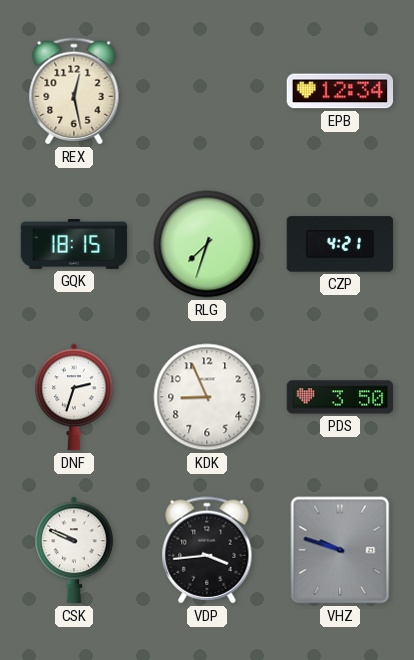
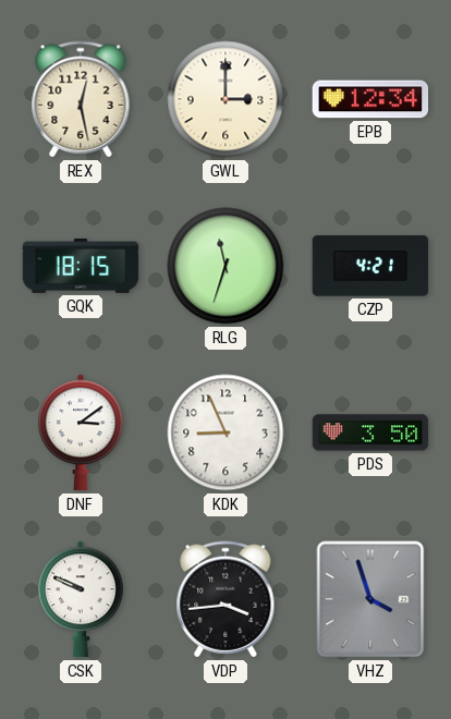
GWL: none -> 3:00
RLG: 7:33 -> 11:33
DNF: 2:33 -> 3:09
VHZ: 9:48 -> 3:57
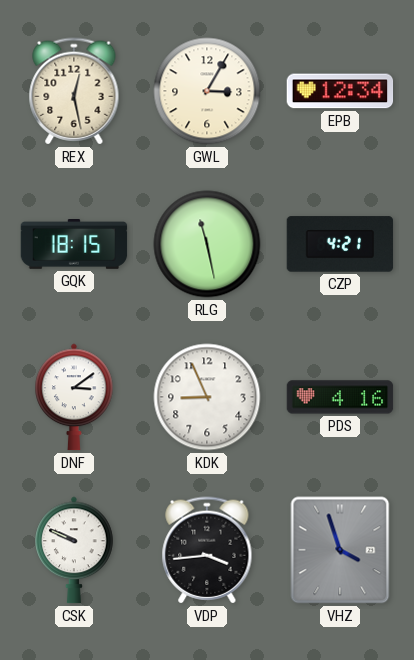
GWL: 3:00 -> 3:05
RLG: 11:33 -> 11:28
PDS: 3:50 -> 4:16
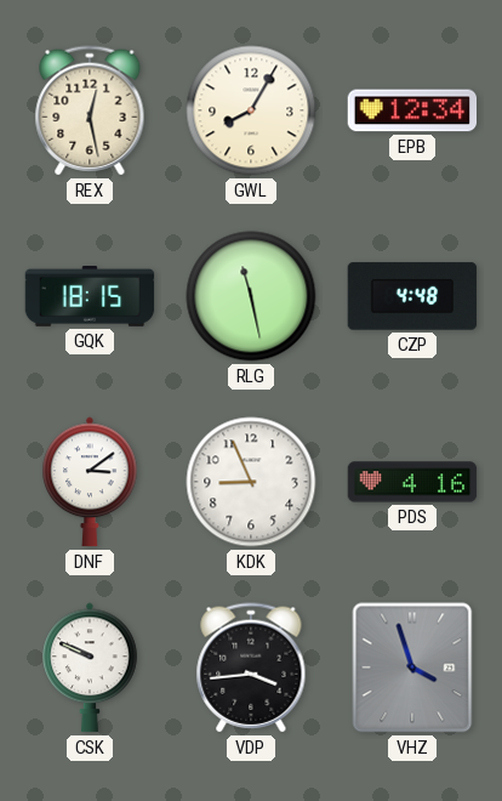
GWL: 3:05 -> 8:05
CZP: 4:21 -> 4:48
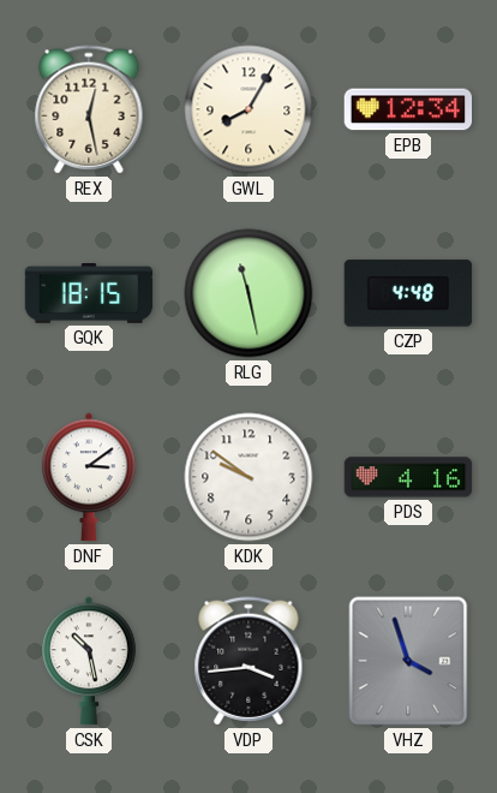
KDK: 8:56 -> 9:51
CSK: 9:49 -> 10:28
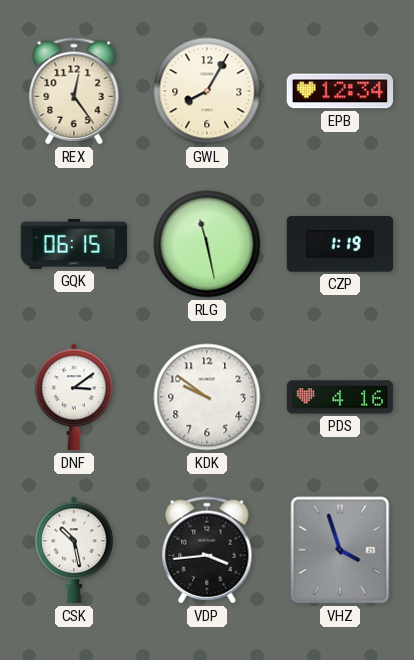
REX: 12:28 -> 12:24
GQK: 18:15 -> 06:15
CZP: 4:48 -> 1:19
